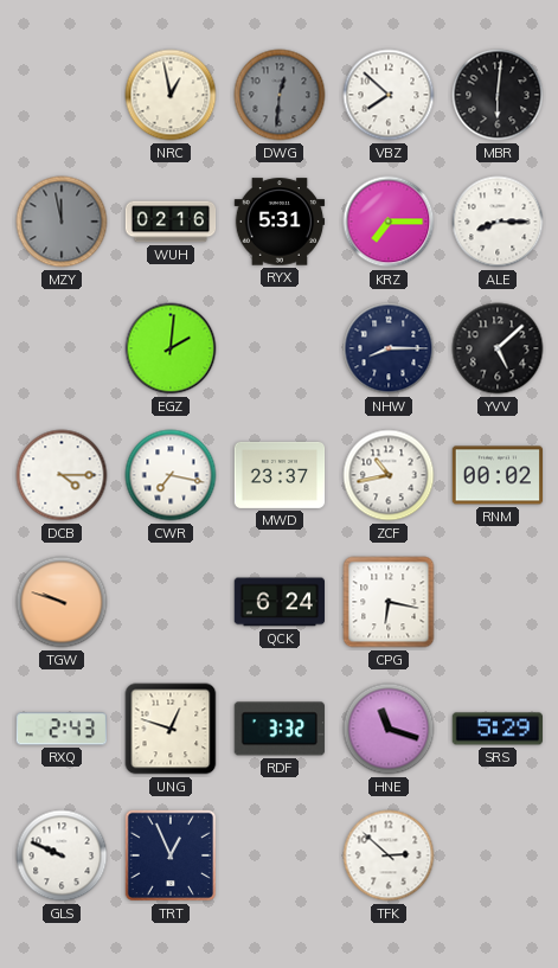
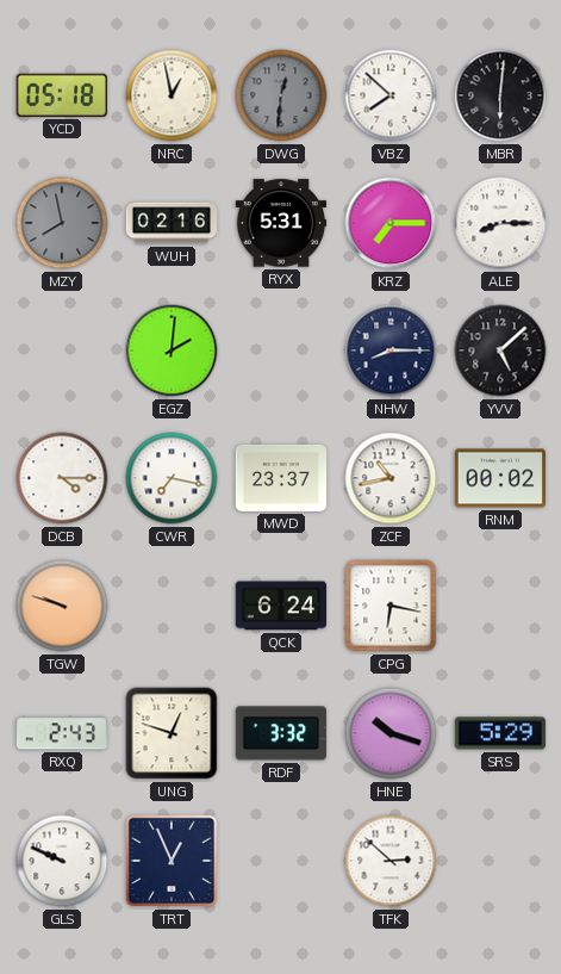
YCD: none -> 05:18
MZY: 11:58 -> 7:58
HNE: 11:18 -> 10:18
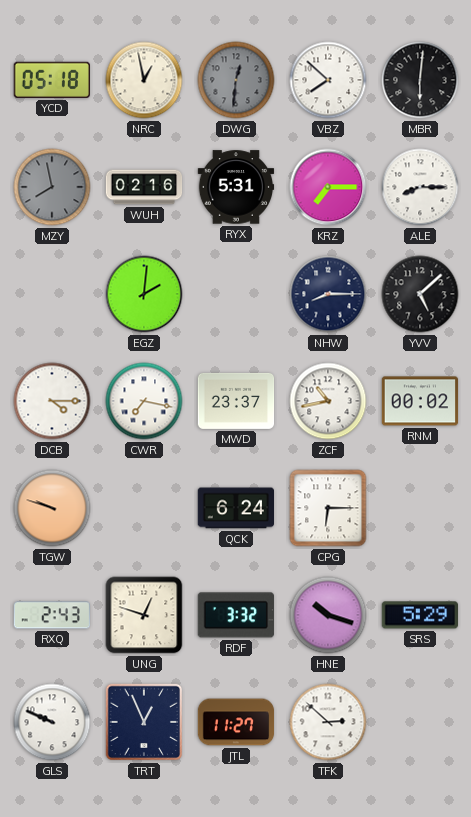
CPG: 6:17 -> 6:15
JTL: none -> 11:27
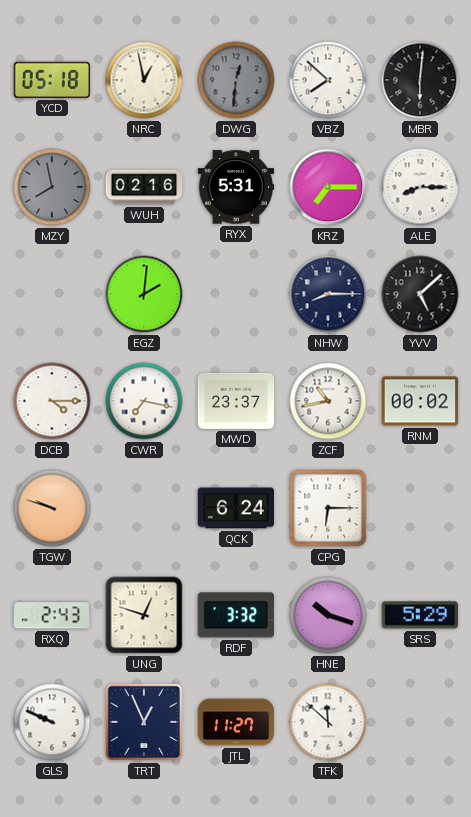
TFK: 2:52 -> 11:52
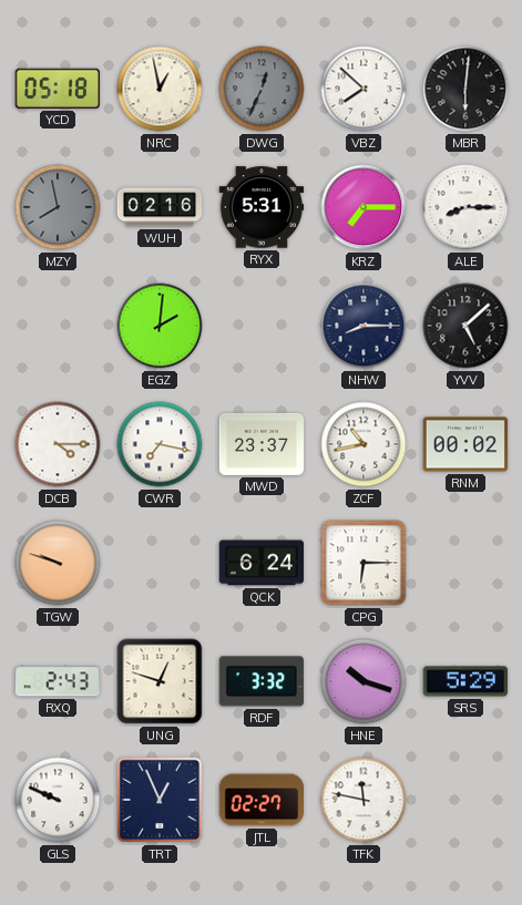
DWG: 12:31 -> 12:34
JTL: 11:27 -> 02:27
TFK: 11:52 -> 11:47
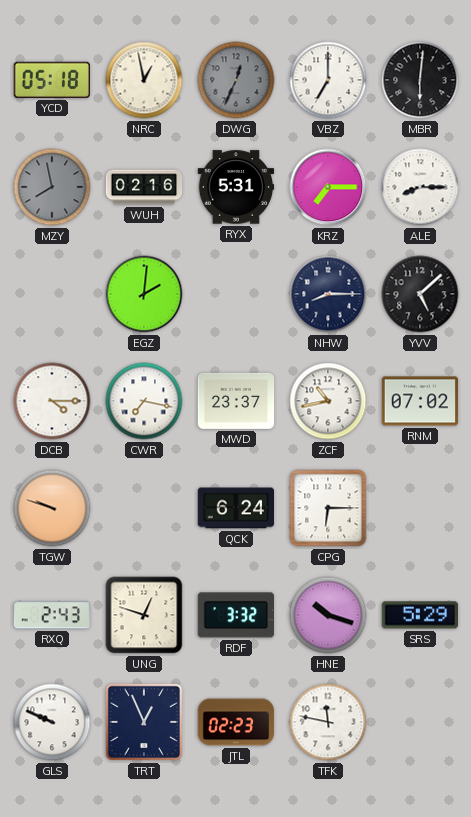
VBZ: 7:52 -> 7:00
RNM: 00:02 -> 07:02
JTL: 02:27 -> 02:23
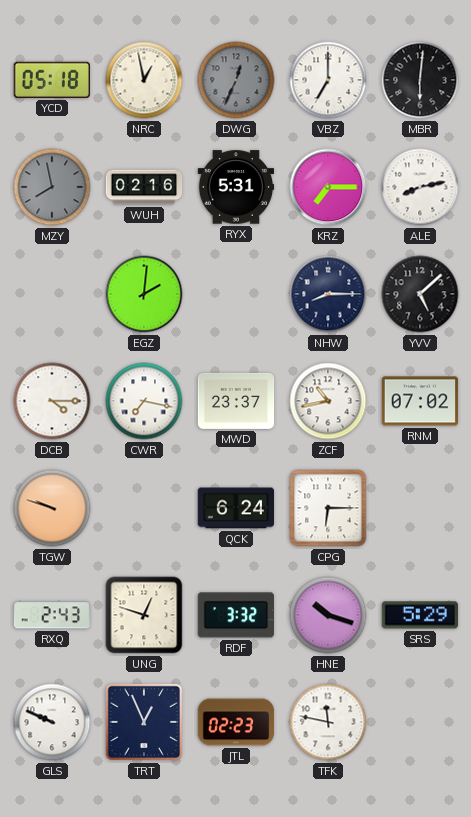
ALE: 8:15 -> 8:13
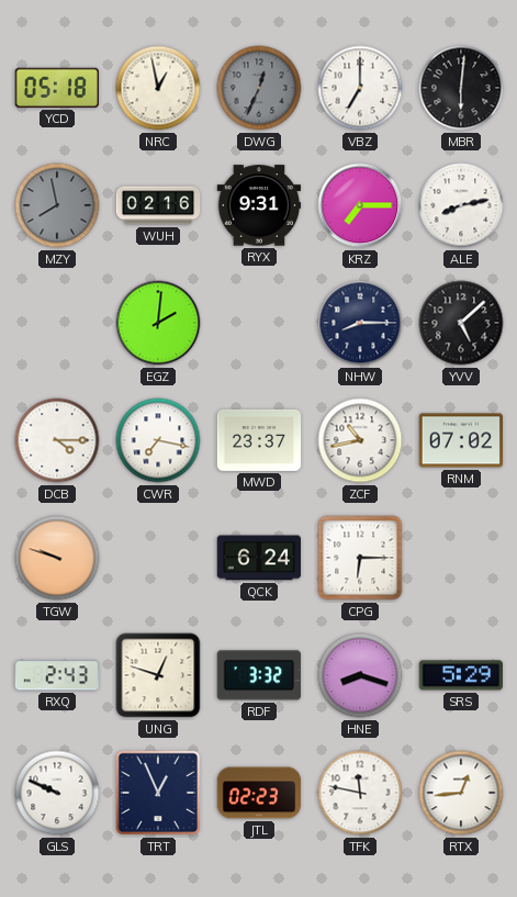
RYX: 5:31 -> 9:31
HNE: 10:18 -> 8:18
RTX: none -> 12:44
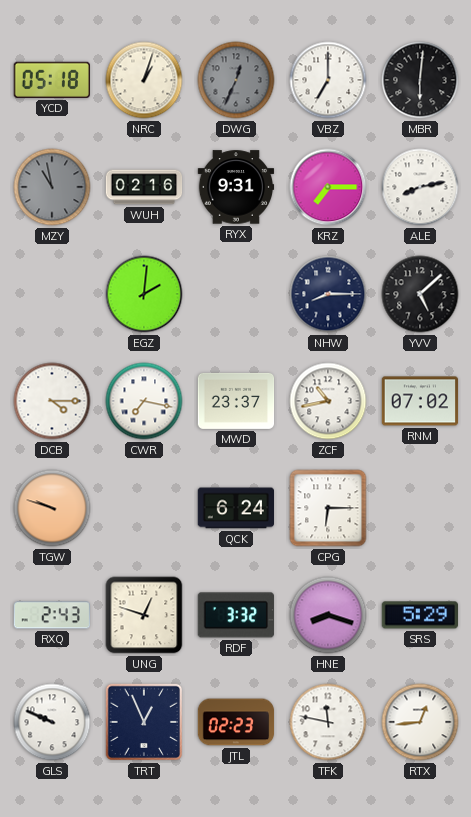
NRC: 12:58 -> 1:03
MZY: 7:58 -> 10:58
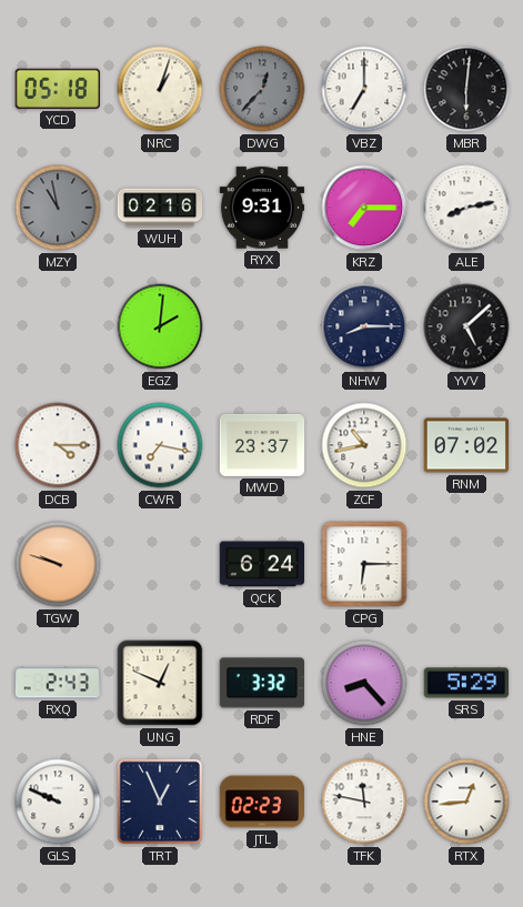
DWG: 12:34 -> 12:37
UNG: 12:48 -> 12:49
HNE: 8:18 -> 8:23
